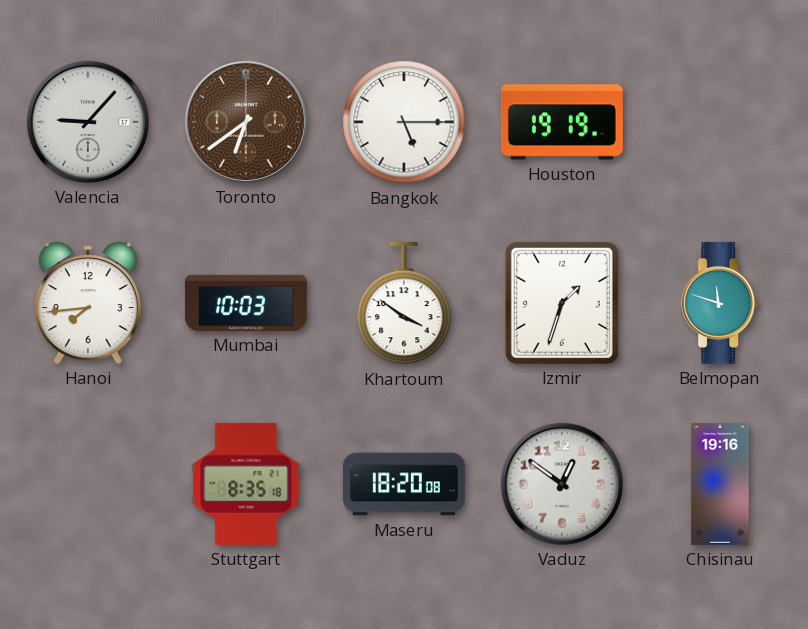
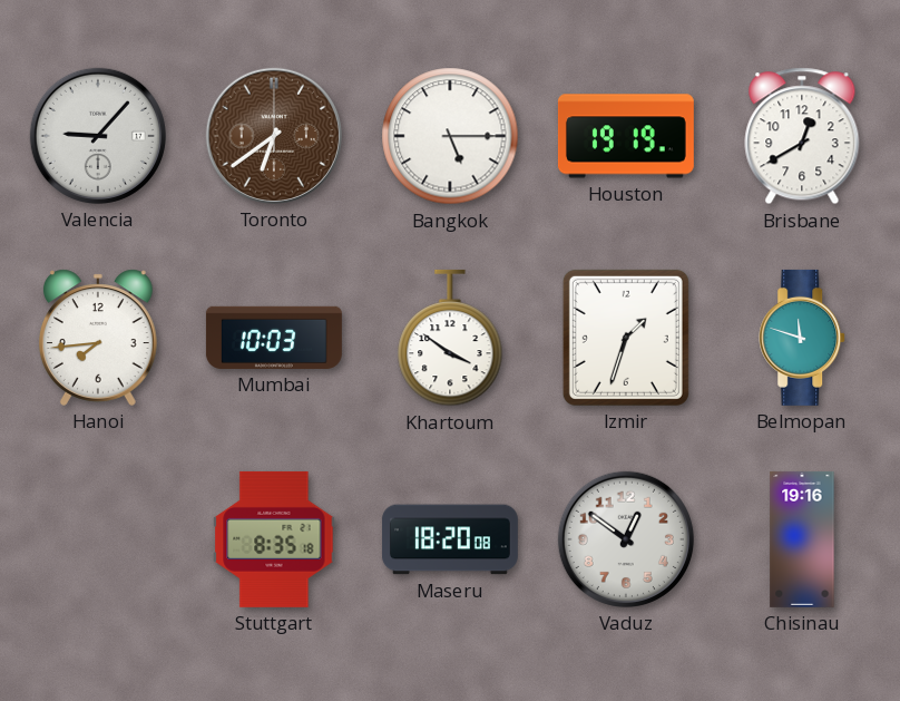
Brisbane: none -> 12:40
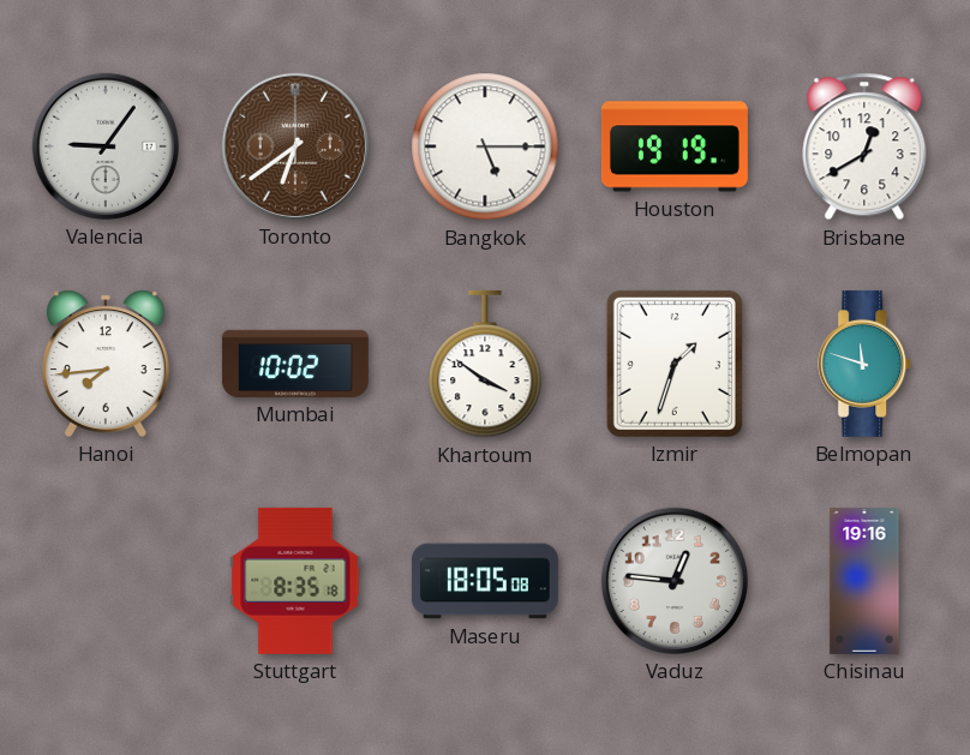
Valencia: 9:07 -> 9:06
Mumbai: 10:03 -> 10:02
Maseru: 18:20 -> 18:05
Vaduz: 12:51 -> 12:46
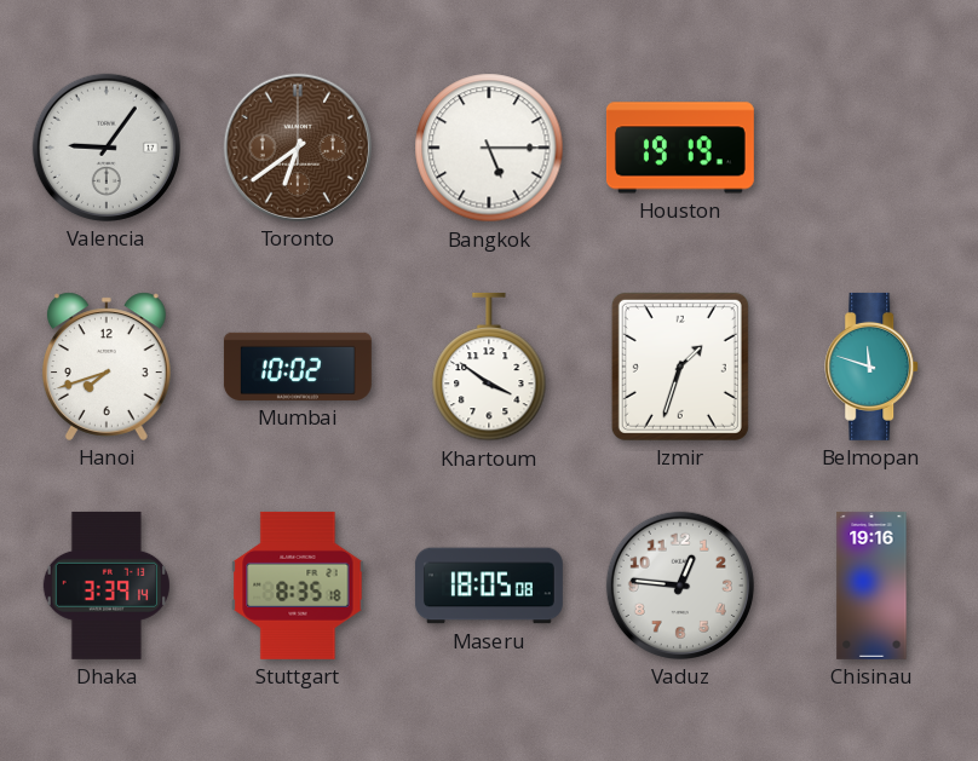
Brisbane: 12:40 -> none
Hanoi: 7:44 -> 7:42
Dhaka: none -> 3:39
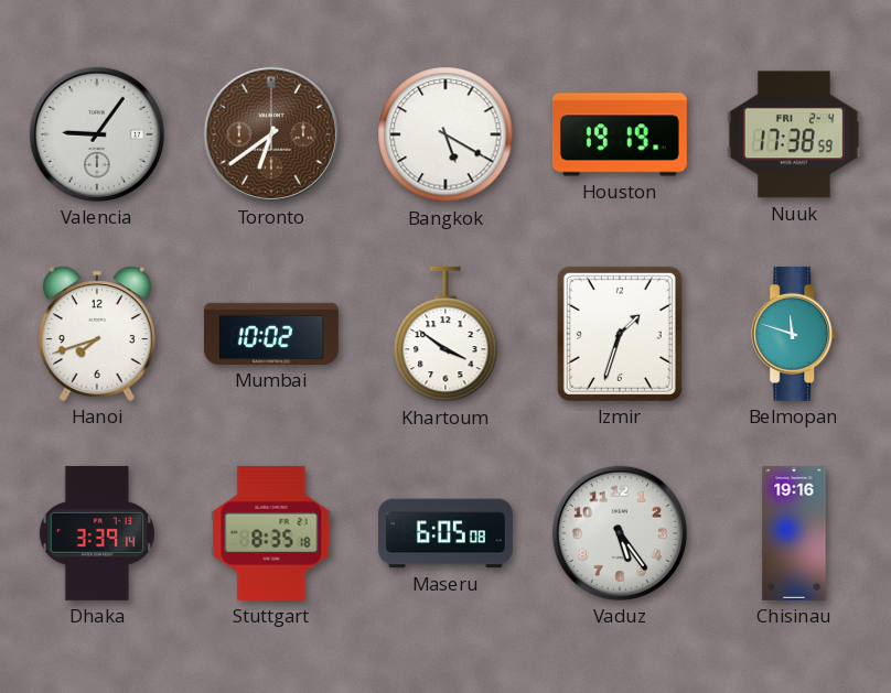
Bangkok: 5:15 -> 5:20
Nuuk: none -> 17:38
Maseru: 18:05 -> 6:05
Vaduz: 12:46 -> 5:24
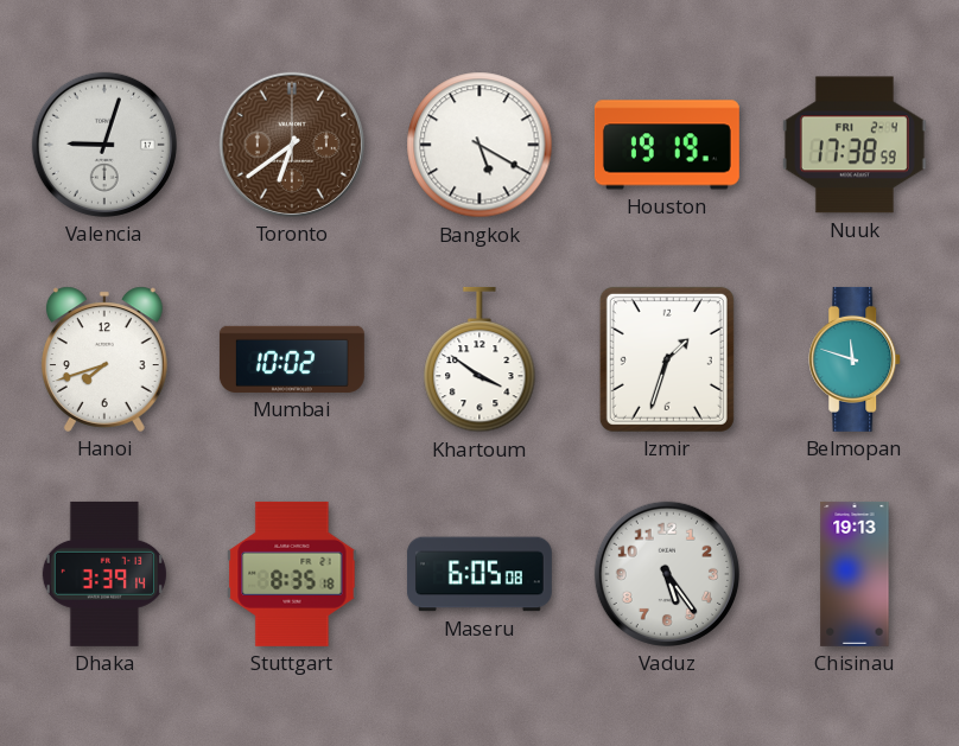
Valencia: 9:06 -> 9:03
Chisinau: 19:16 -> 19:13
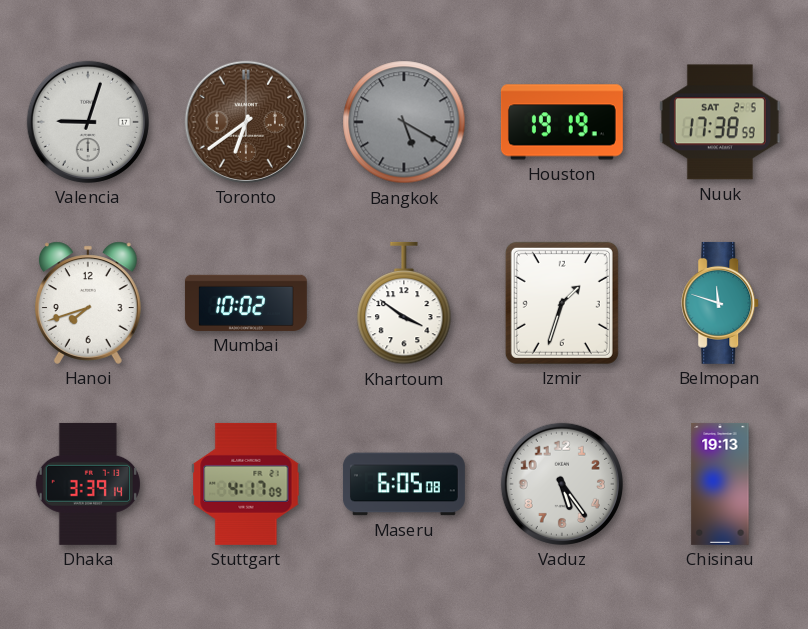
Bangkok dial: white -> grey
Nuuk date: FRI 2-4 -> SAT 2-5
Stuttgart: 8:35 -> 4:17
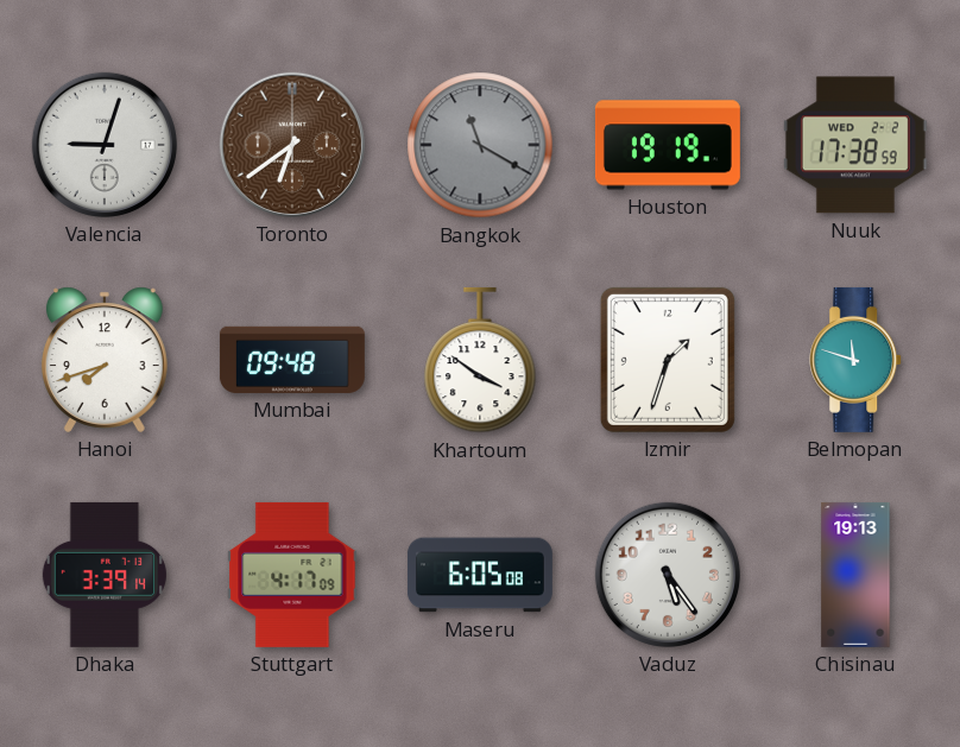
Bangkok: 5:20 -> 11:20
Nuuk date: SAT 2-5 -> WED 2-2
Mumbai: 10:02 -> 09:48
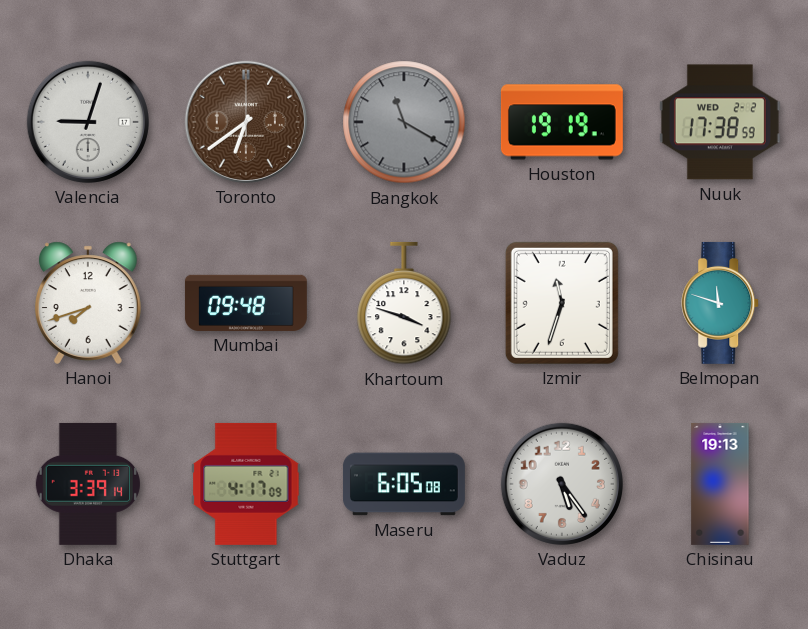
Khartoum: 3:51 -> 3:48
Izmir: 1:33 -> 11:33
